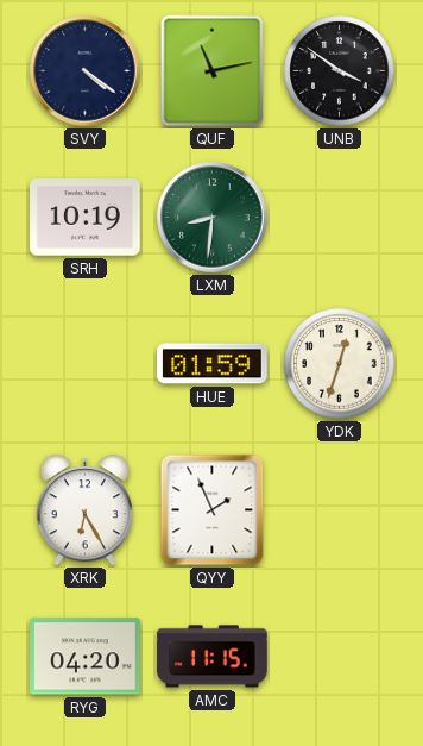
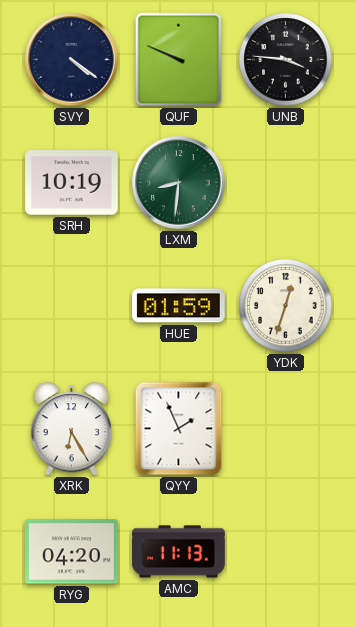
QUF: 11:13 -> 9:49
UNB: 3:51 -> 3:46
AMC: 11:15 -> 11:13
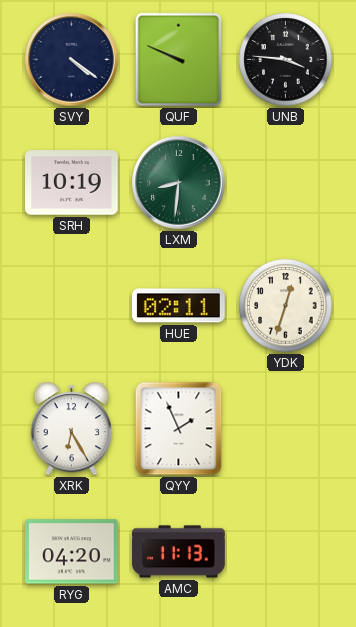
HUE: 01:59 -> 02:11
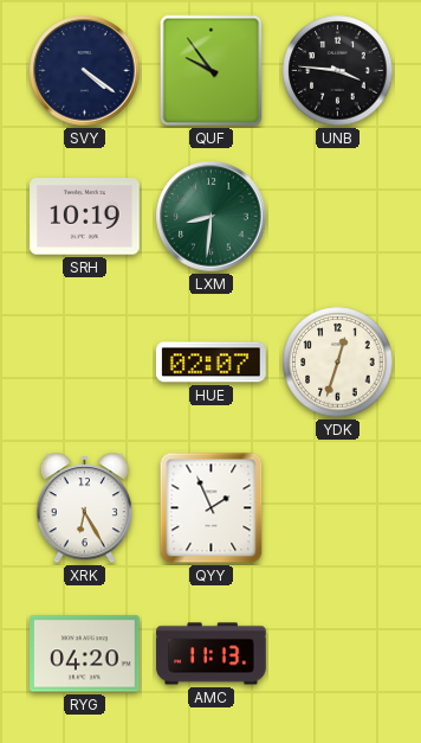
QUF: 9:49 -> 9:54
HUE: 02:11 -> 02:07
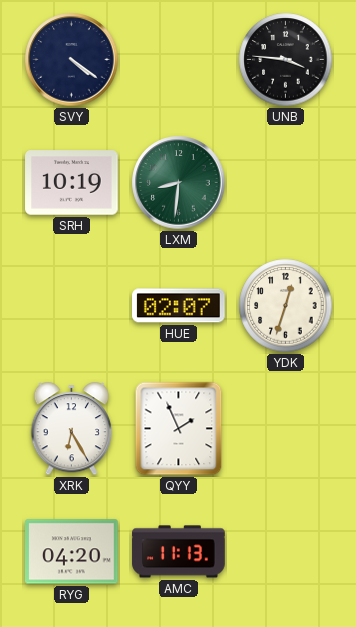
QUF: 9:54 -> none
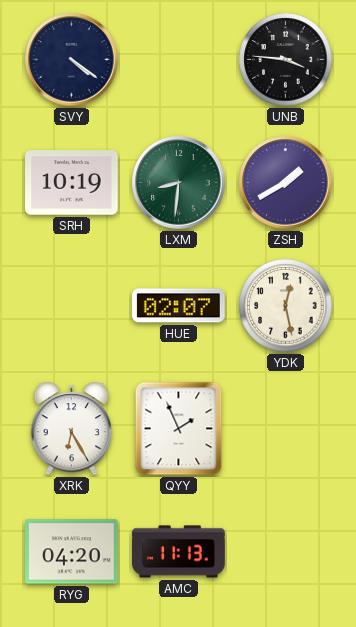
ZSH: none -> 1:40
YDK: 12:33 -> 12:28
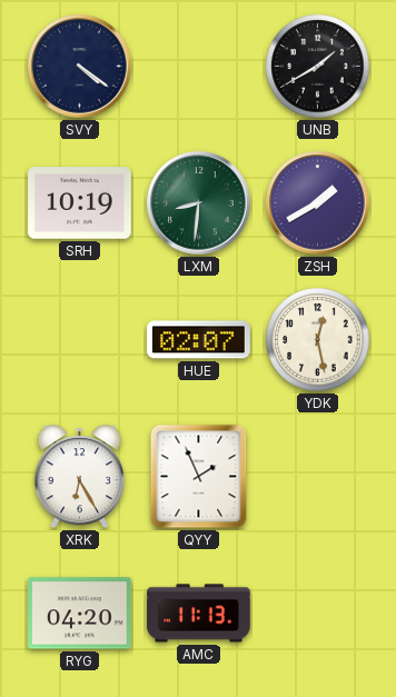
UNB: 3:46 -> 1:40
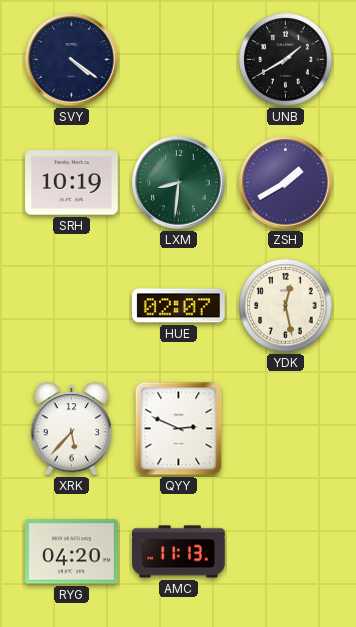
XRK: 6:25 -> 5:37
QYY: 1:56 -> 2:49
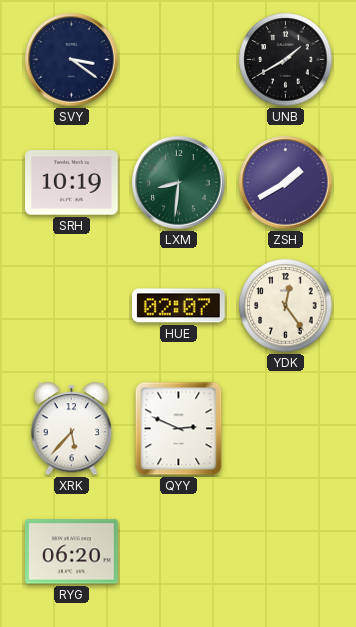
SVY: 4:21 -> 3:21
YDK: 12:28 -> 12:24
RYG: 04:20 -> 06:20
AMC: 11:13 -> none
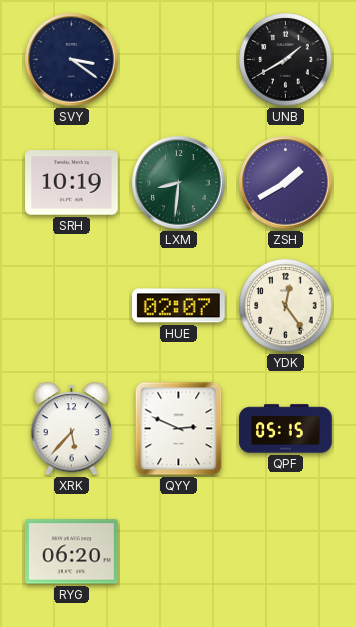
QPF: none -> 05:15
